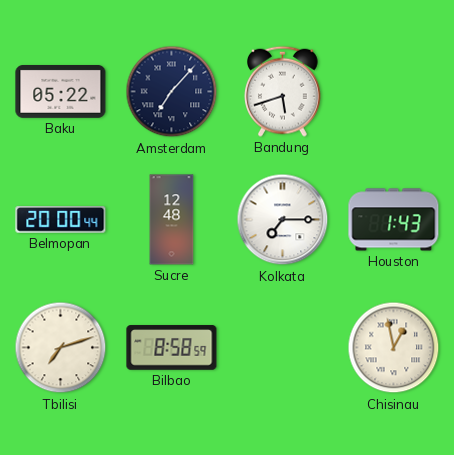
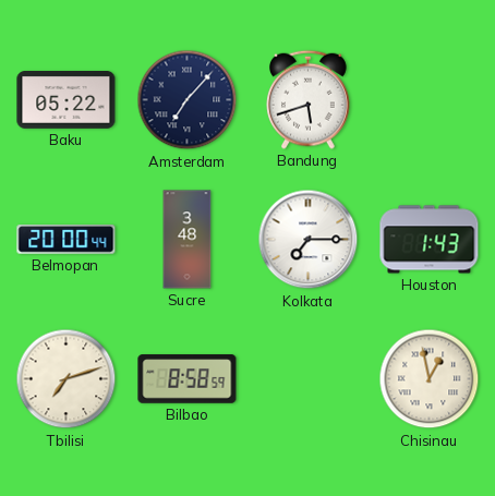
Sucre: 12:48 -> 3:48
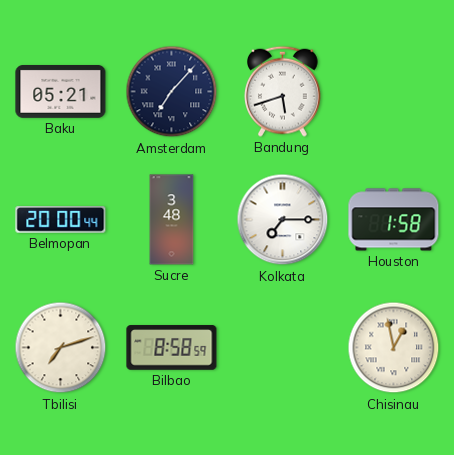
Baku: 05:22 -> 05:21
Houston: 1:43 -> 1:58
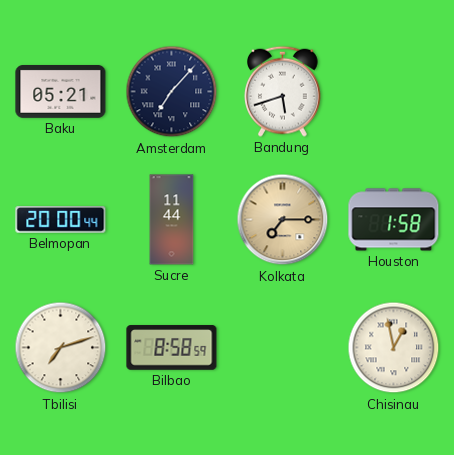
Sucre: 3:48 -> 11:44
Kolkata dial: white -> champagne
